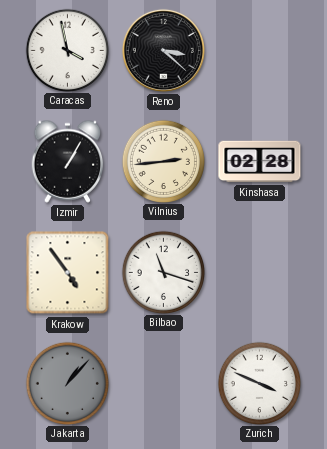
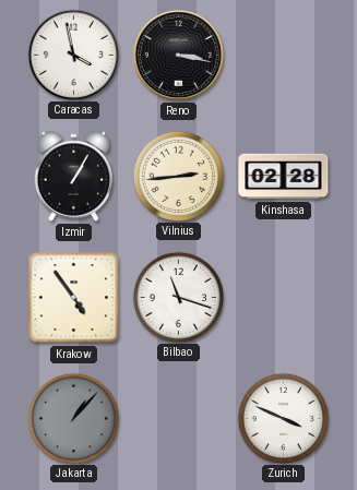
Reno: 3:22 -> 3:17
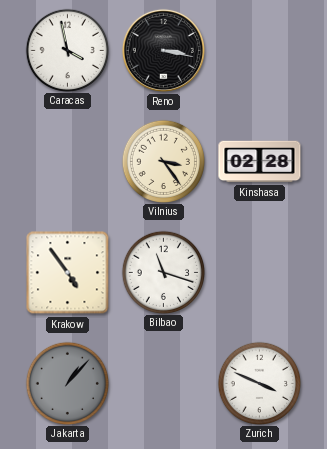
Izmir: 1:05 -> none
Vilnius: 2:44 -> 3:24
